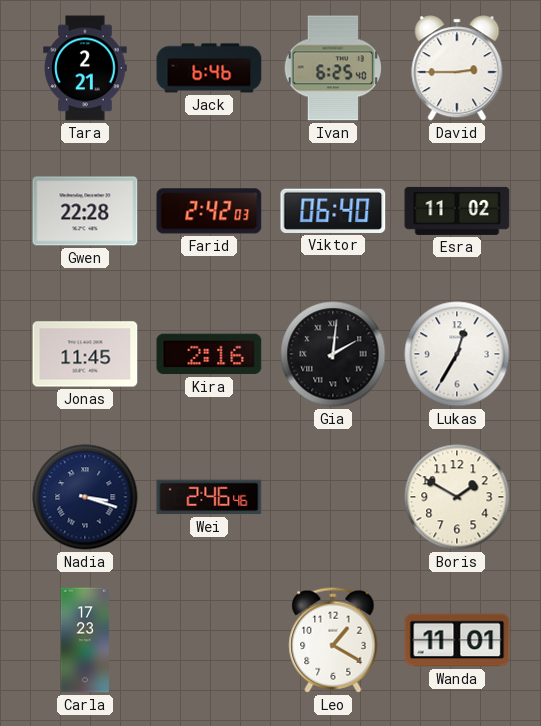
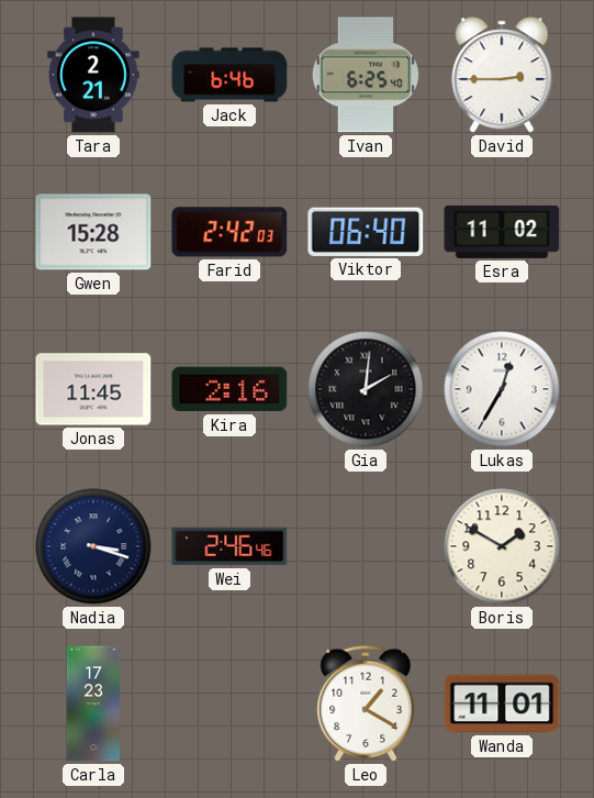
Gwen: 22:28 -> 15:28
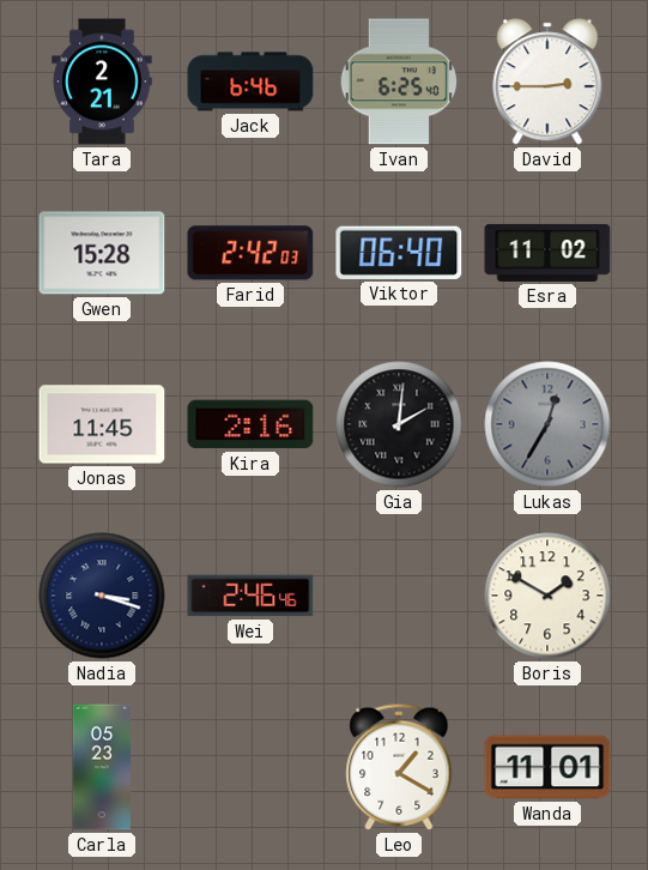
Lukas dial: white -> grey
Carla: 17:23 -> 05:23
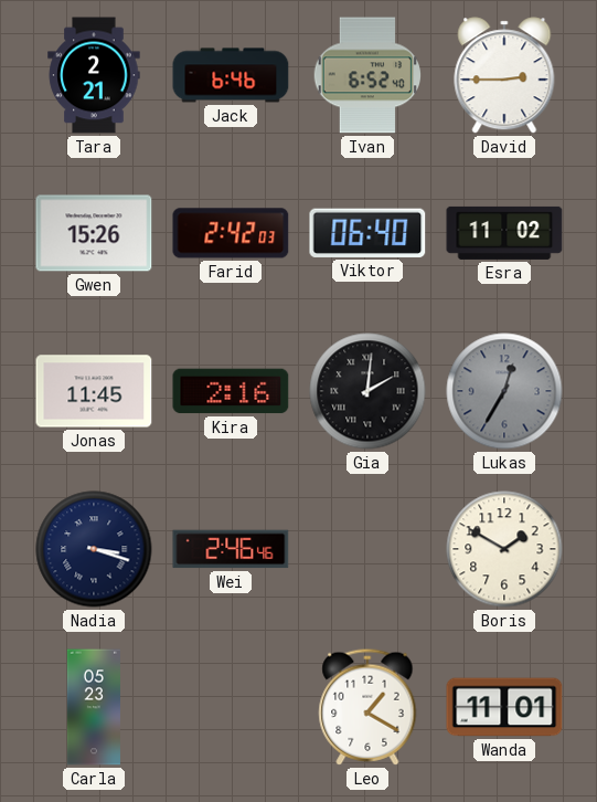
Ivan: 6:25 -> 6:52
Gwen: 15:28 -> 15:26
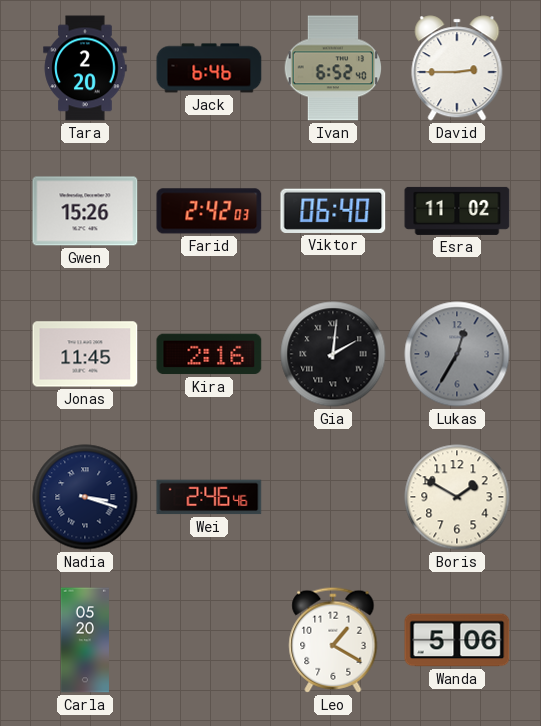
Tara: 2:21 -> 2:20
Carla: 05:23 -> 05:20
Wanda: 11:01 -> 5:06
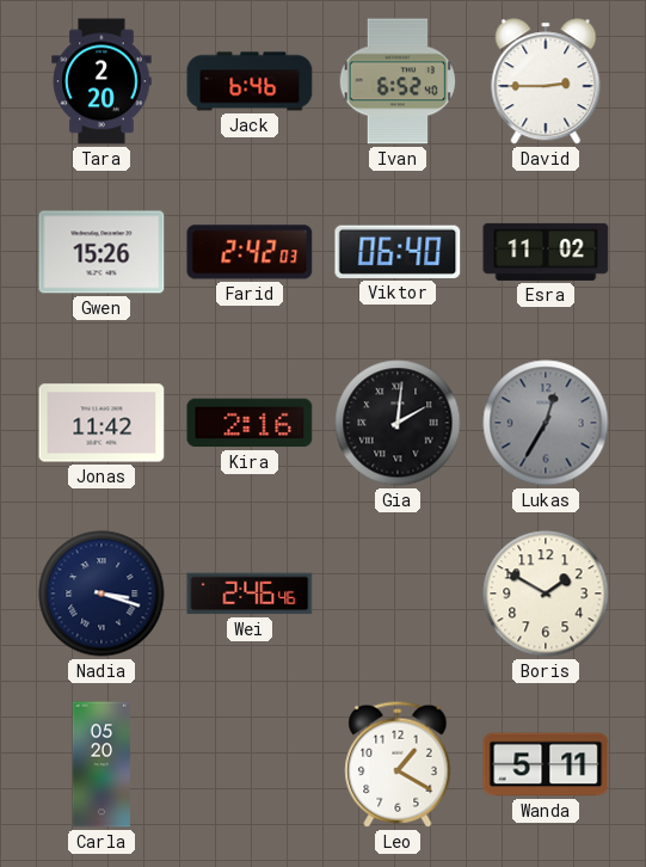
Jonas: 11:45 -> 11:42
Wanda: 5:06 -> 5:11
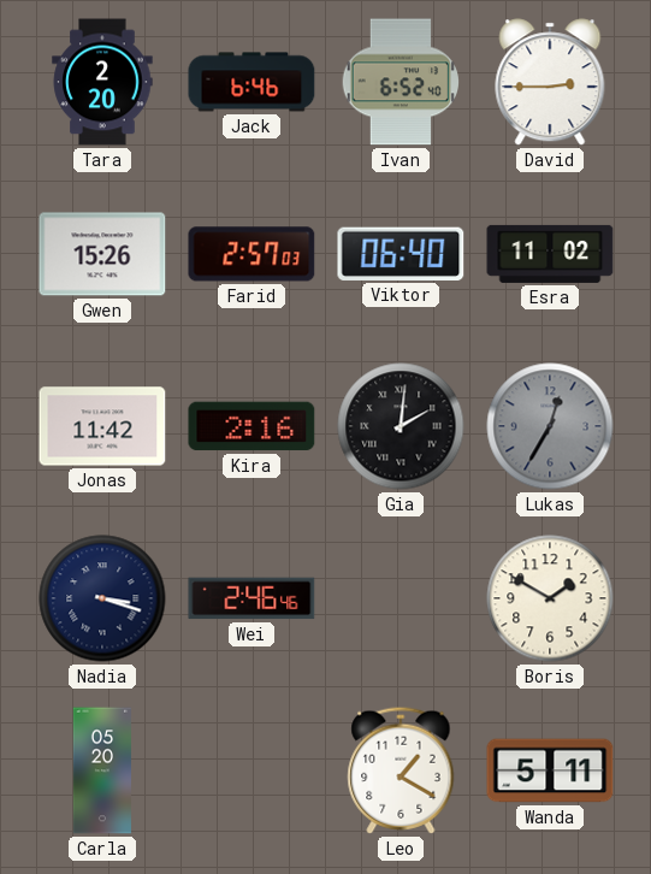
Farid: 2:42 -> 2:57
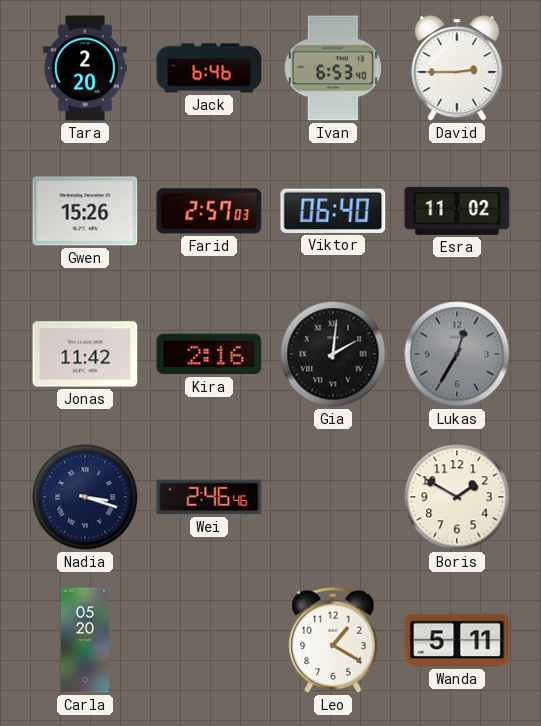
Ivan: 6:52 -> 6:53
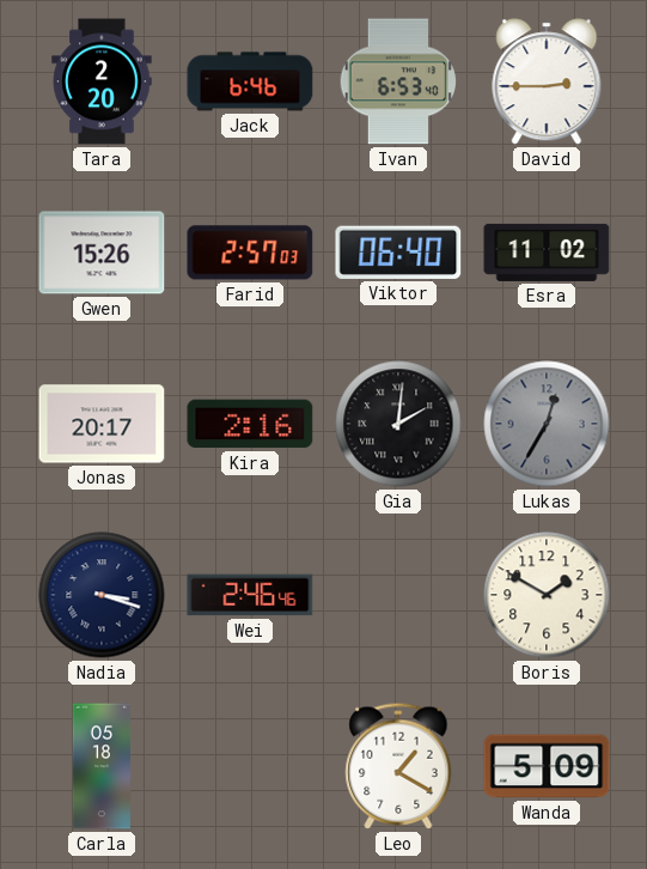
Jonas: 11:42 -> 20:17
Carla: 05:20 -> 05:18
Wanda: 5:11 -> 5:09
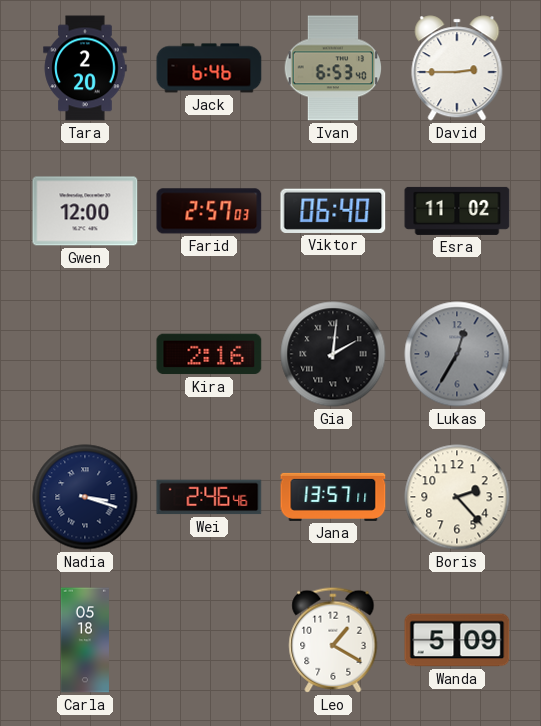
Gwen: 15:26 -> 12:00
Jonas: 20:17 -> none
Jana: none -> 13:57
Boris: 1:50 -> 2:23
